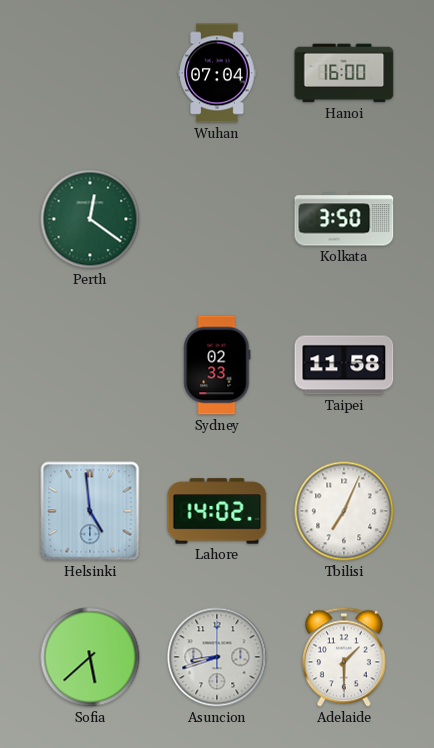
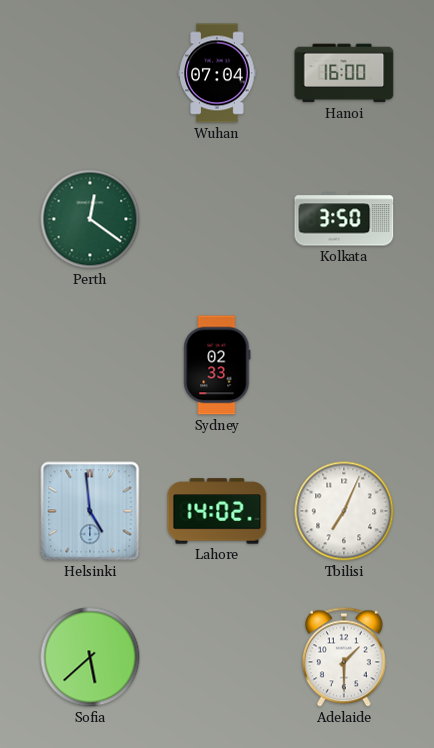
Taipei: 11:58 -> none
Asuncion: 8:42 -> none
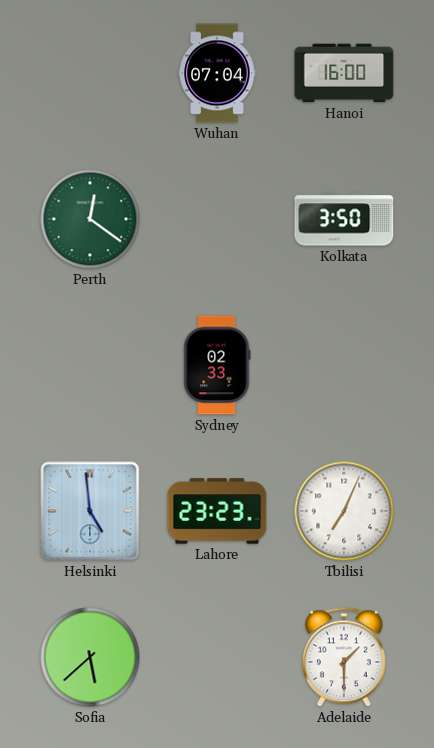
Lahore: 14:02 -> 23:23
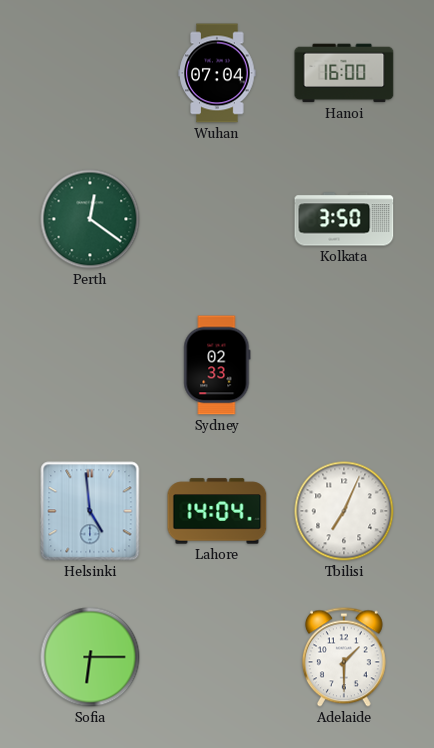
Lahore: 23:23 -> 14:04
Sofia: 5:38 -> 6:15
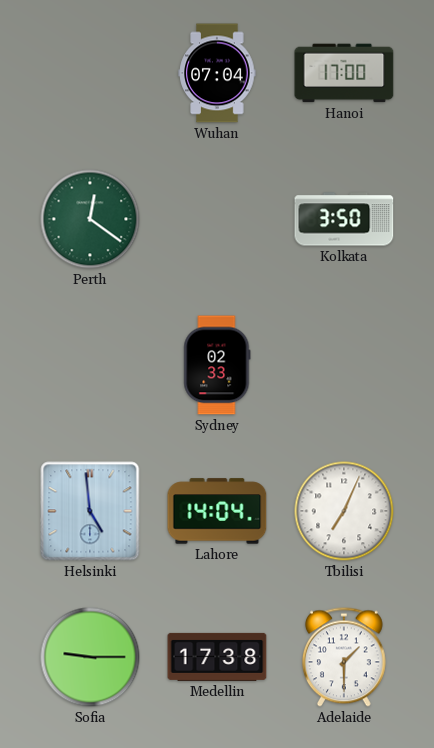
Hanoi: 16:00 -> 17:00
Sofia: 6:15 -> 9:15
Medellin: none -> 17:38
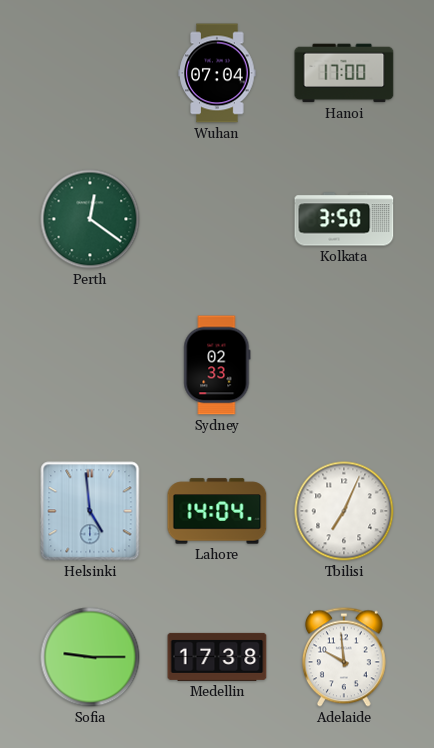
Adelaide: 1:30 -> 9:59
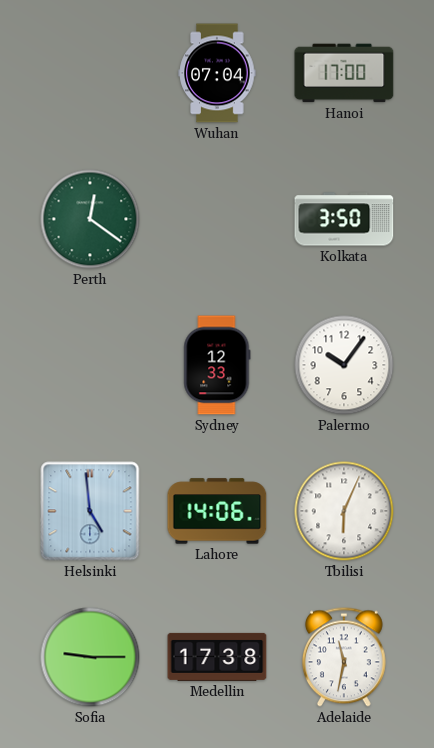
Sydney: 02:33 -> 12:33
Palermo: none -> 10:06
Lahore: 14:04 -> 14:06
Tbilisi: 7:04 -> 6:04
Adelaide: 9:59 -> 11:32
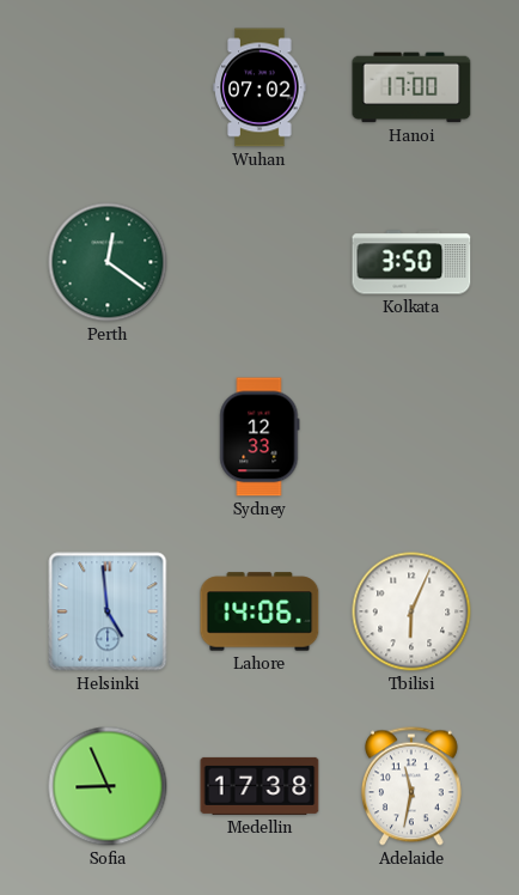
Wuhan: 07:04 -> 07:02
Palermo: 10:06 -> none
Sofia: 9:15 -> 8:56
